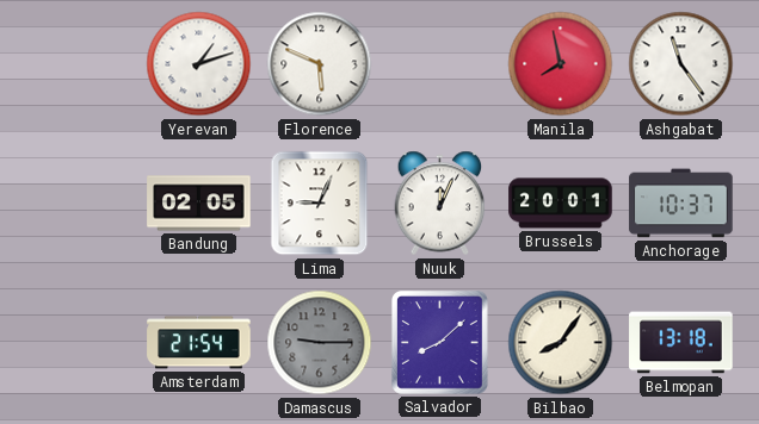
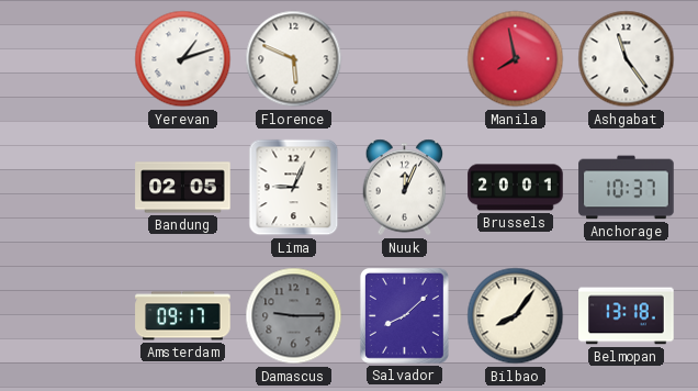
Amsterdam: 21:54 -> 09:17
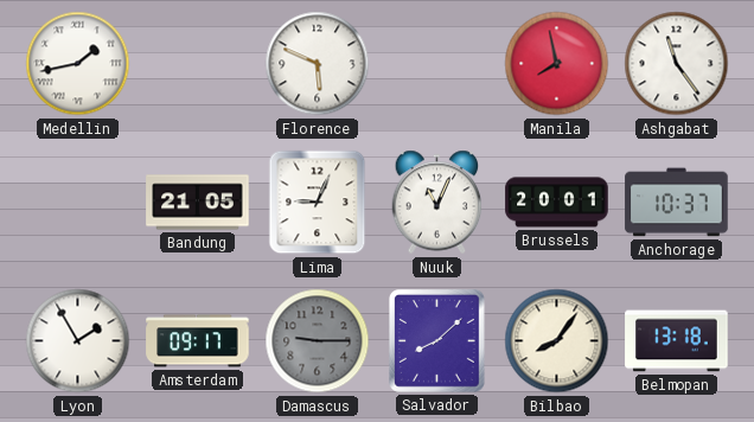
Medellin: none -> 1:43
Yerevan: 1:12 -> none
Bandung: 02:05 -> 21:05
Nuuk: 12:04 -> 11:04
Lyon: none -> 1:55
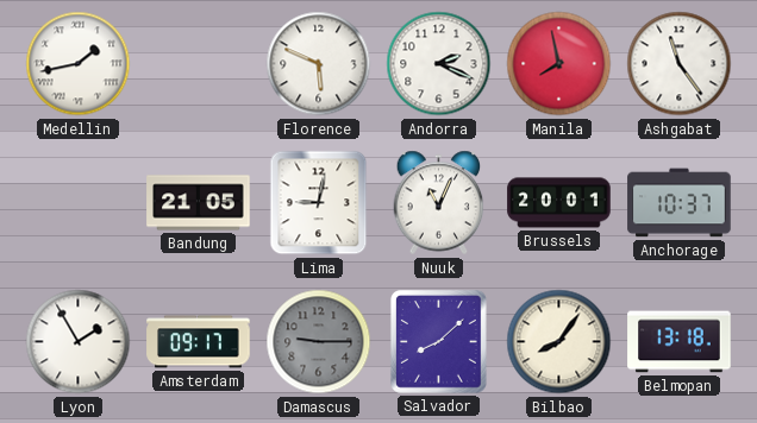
Andorra: none -> 2:19
Lima: 9:04 -> 9:02
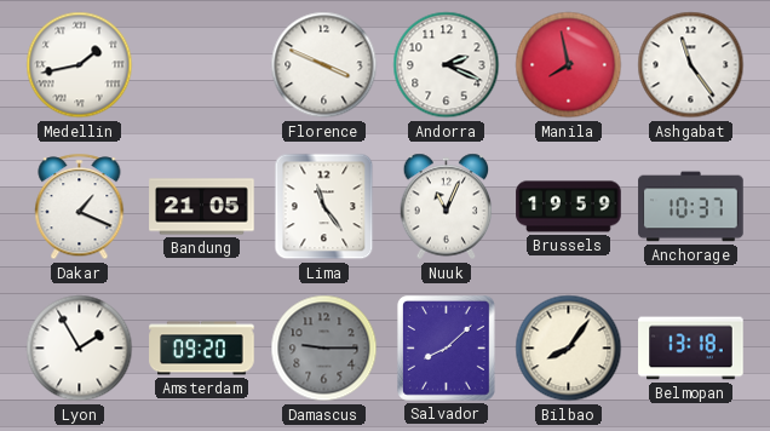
Florence: 5:49 -> 3:49
Dakar: none -> 1:19
Lima: 9:02 -> 11:24
Brussels: 20:01 -> 19:59
Amsterdam: 09:17 -> 09:20
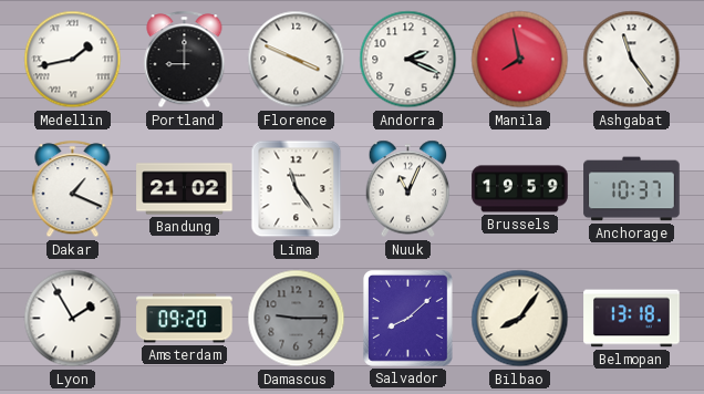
Portland: none -> 9:00
Bandung: 21:05 -> 21:02
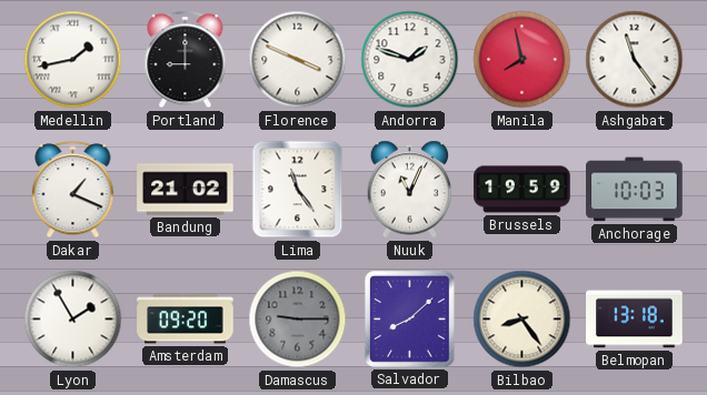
Andorra: 2:19 -> 1:48
Anchorage: 10:37 -> 10:03
Bilbao: 8:06 -> 8:24
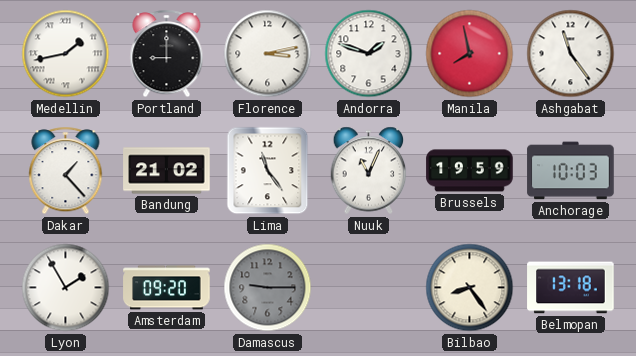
Florence: 3:49 -> 3:13
Dakar: 1:19 -> 1:23
Salvador: 8:08 -> none
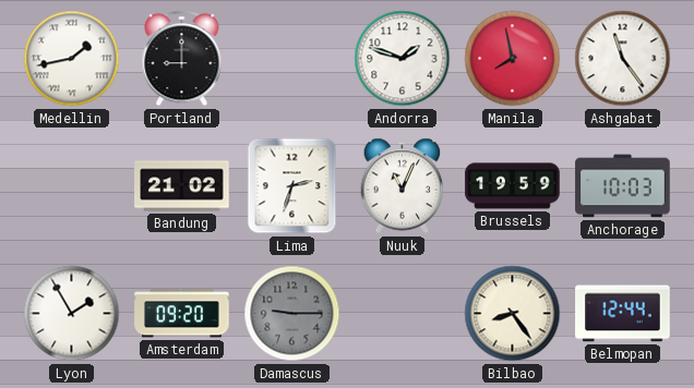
Florence: 3:13 -> none
Dakar: 1:23 -> none
Lima: 11:24 -> 2:33
Belmopan: 13:18 -> 12:44
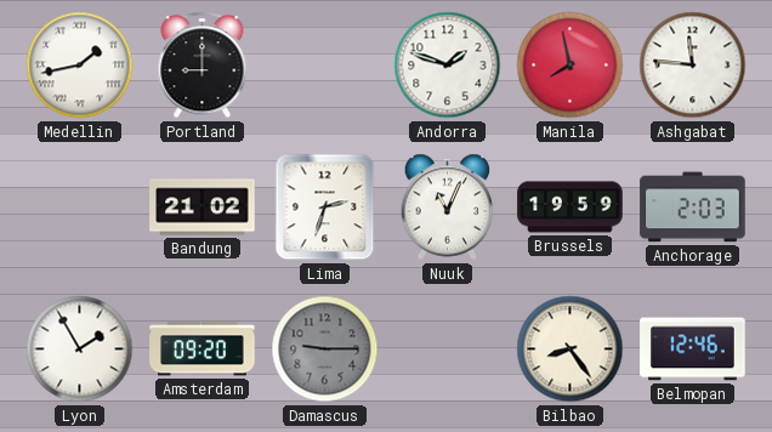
Ashgabat: 11:24 -> 11:46
Anchorage: 10:03 -> 2:03
Belmopan: 12:44 -> 12:46
